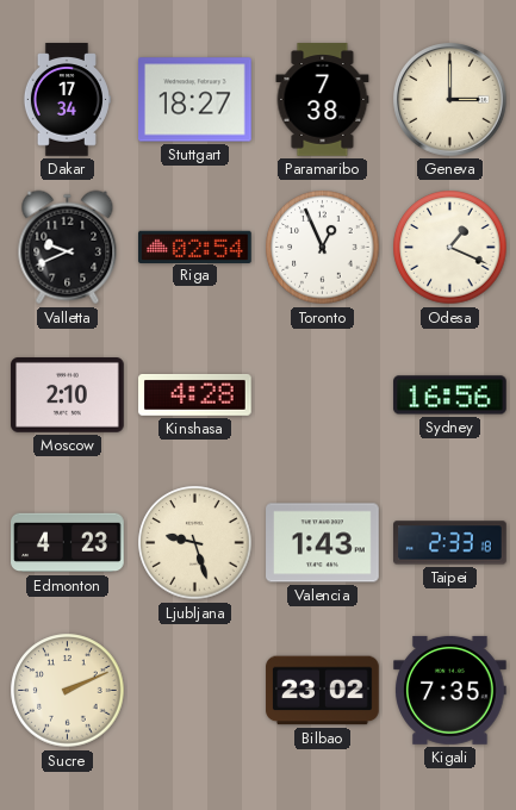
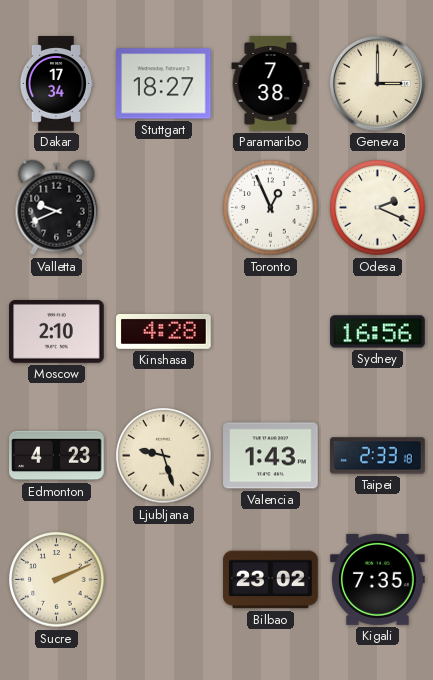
Riga: 02:54 -> none
Odesa: 1:19 -> 2:19
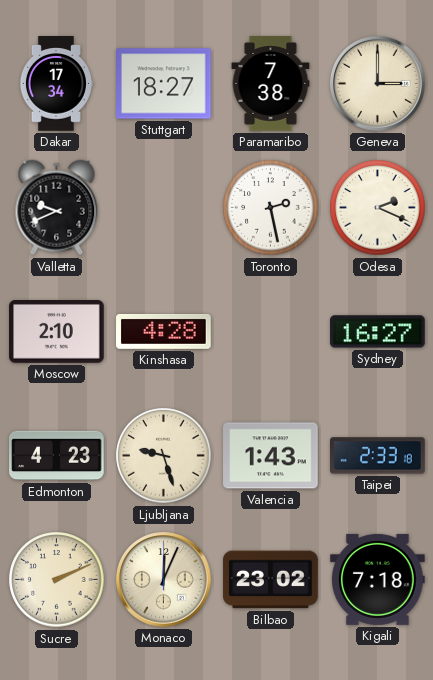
Toronto: 12:56 -> 2:28
Sydney: 16:56 -> 16:27
Monaco: none -> 12:04
Kigali: 7:35 -> 7:18
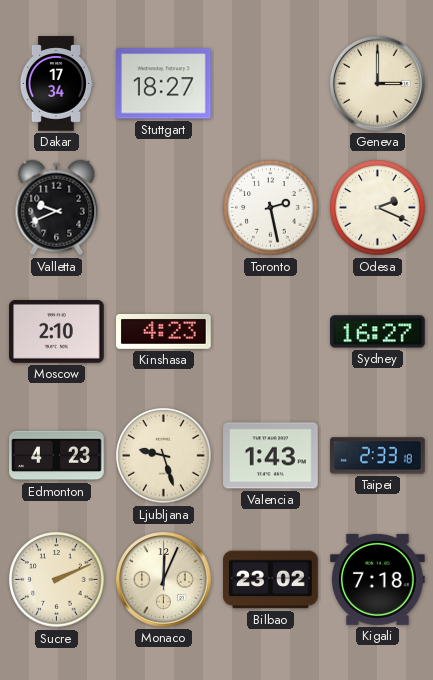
Paramaribo: 7:38 -> none
Kinshasa: 4:28 -> 4:23
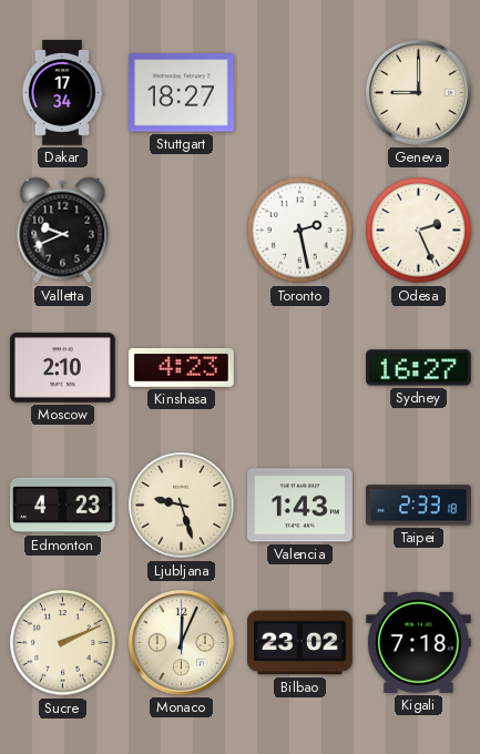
Geneva: 3:00 -> 9:00
Odesa: 2:19 -> 2:26
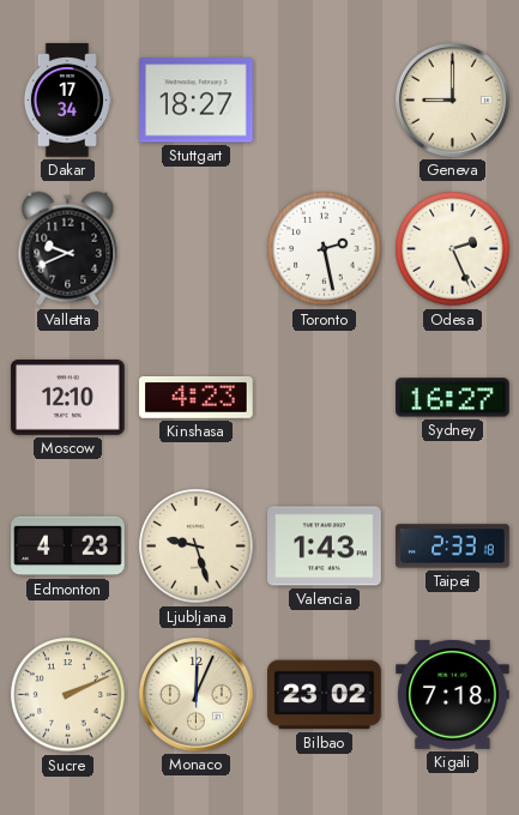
Moscow: 2:10 -> 12:10
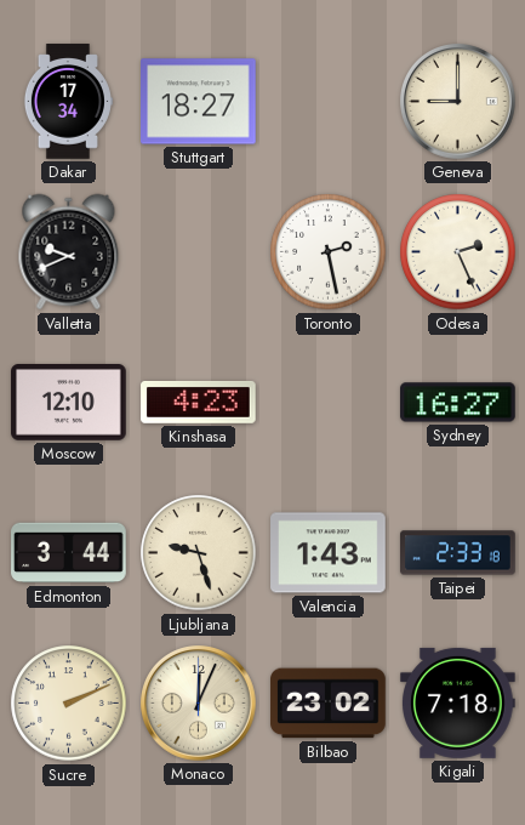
Edmonton: 4:23 -> 3:44
